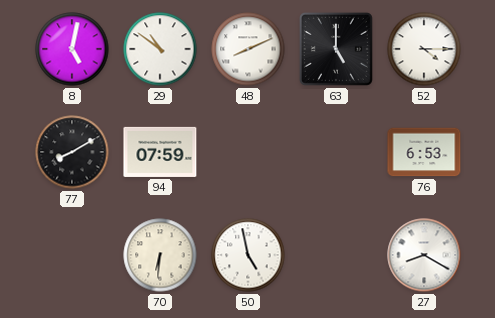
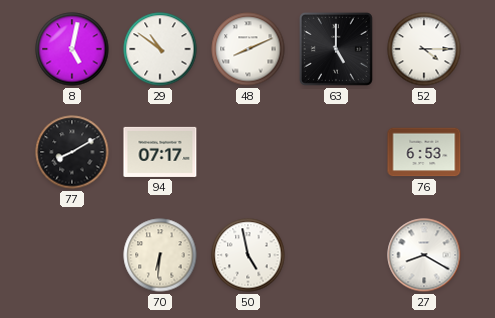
94: 07:59 -> 07:17
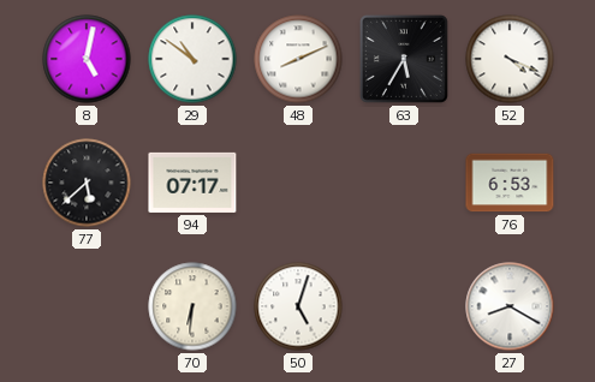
63: 5:00 -> 5:35
52: 4:15 -> 4:19
77: 8:10 -> 5:38
50: 4:58 -> 5:03
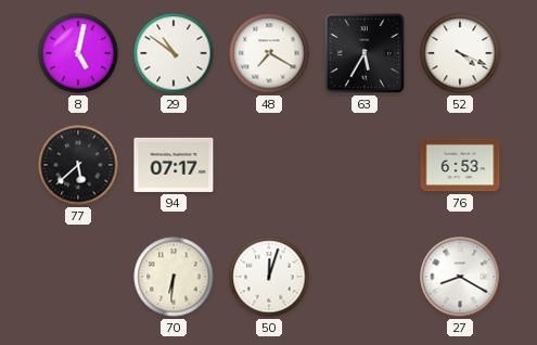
48: 8:11 -> 7:20
50: 5:03 -> 12:03
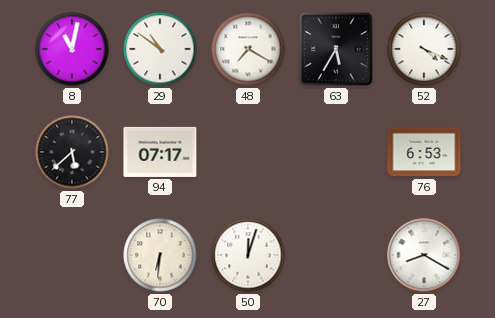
8: 5:02 -> 11:02
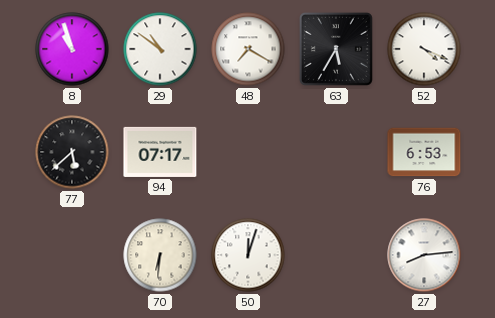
8: 11:02 -> 10:57
27: 8:20 -> 8:14
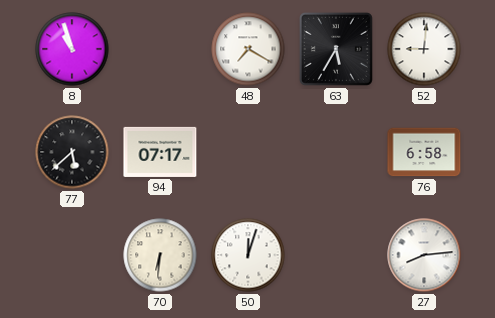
29: 10:51 -> none
52: 4:19 -> 9:01
76: 6:53 -> 6:58
